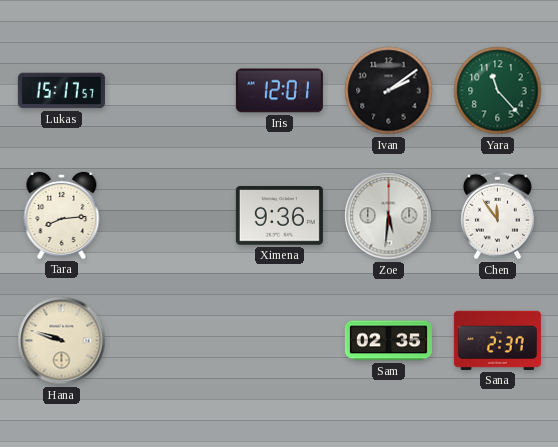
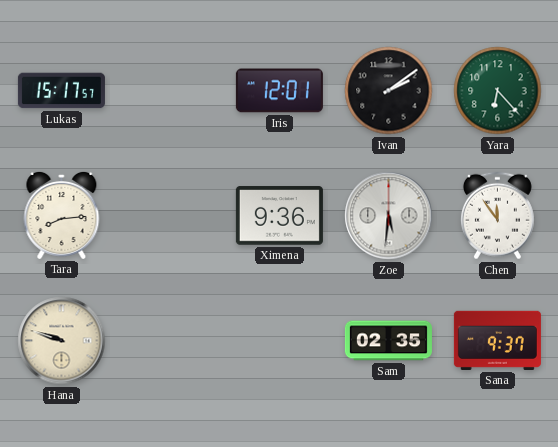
Yara: 11:23 -> 6:23
Sana: 2:37 -> 9:37
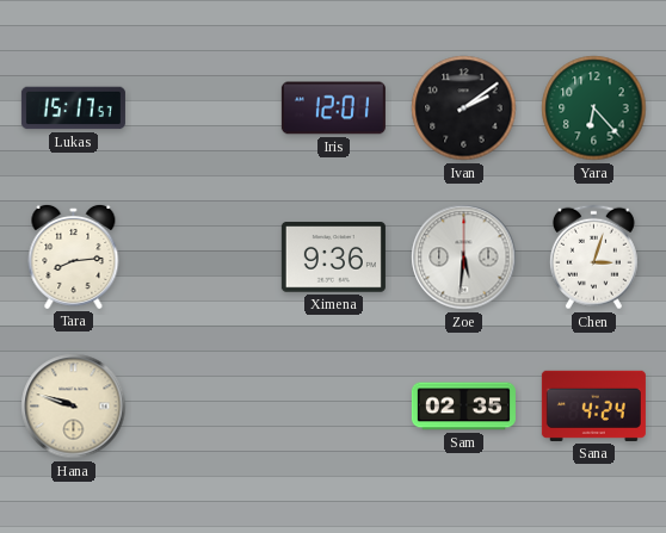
Chen: 11:54 -> 3:03
Sana: 9:37 -> 4:24
